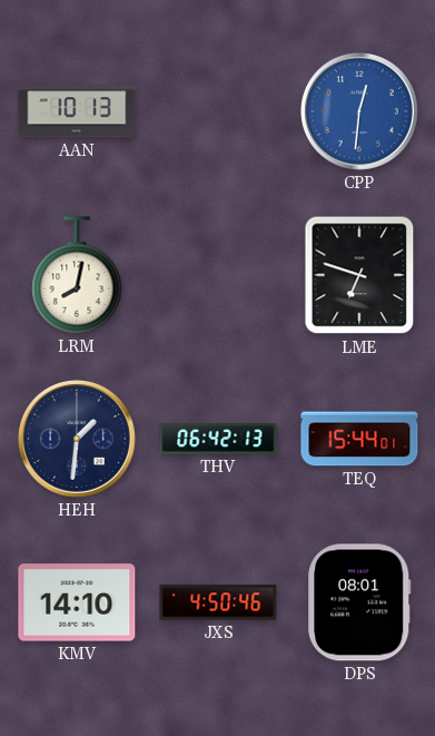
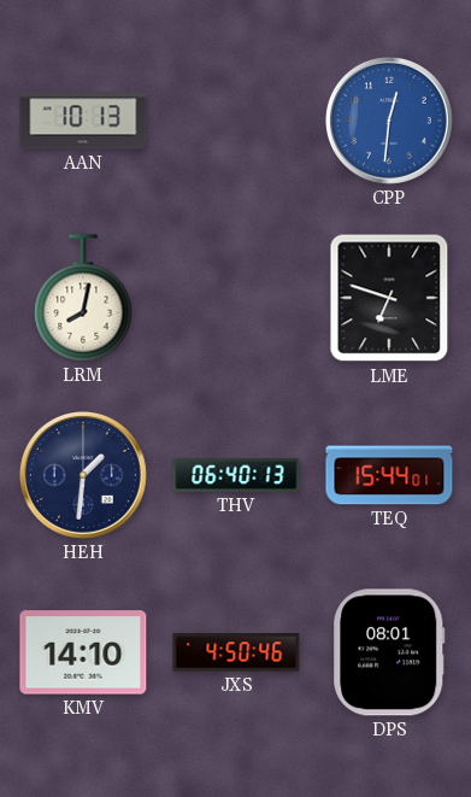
THV: 06:42 -> 06:40
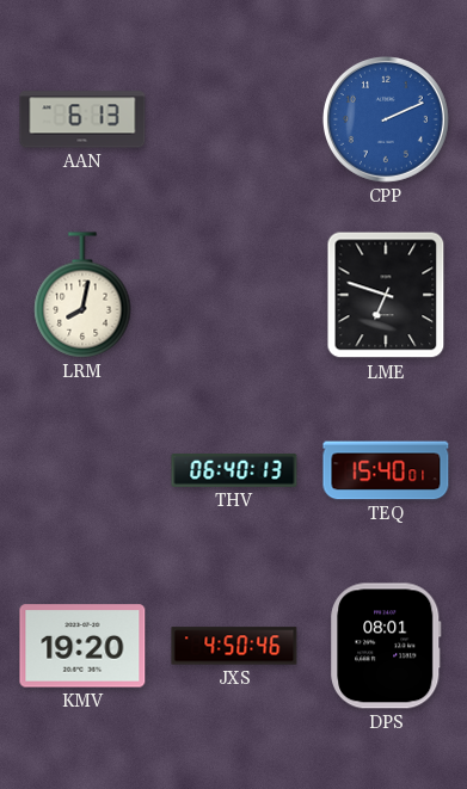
AAN: 10:13 -> 6:13
CPP: 12:31 -> 2:11
HEH: 1:31 -> none
TEQ: 15:44 -> 15:40
KMV: 14:10 -> 19:20
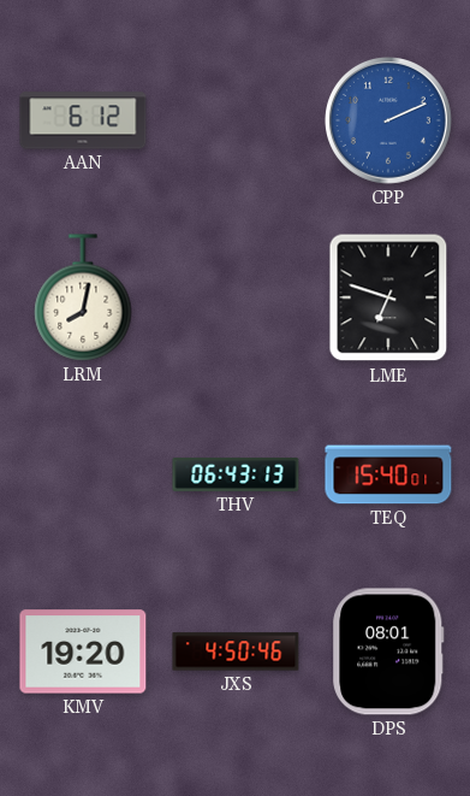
AAN: 6:13 -> 6:12
THV: 06:40 -> 06:43
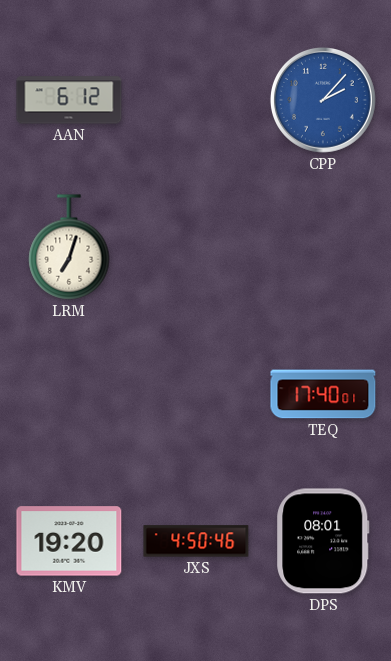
CPP: 2:11 -> 2:07
LRM: 8:02 -> 7:03
LME: 6:48 -> none
THV: 06:43 -> none
TEQ: 15:40 -> 17:40
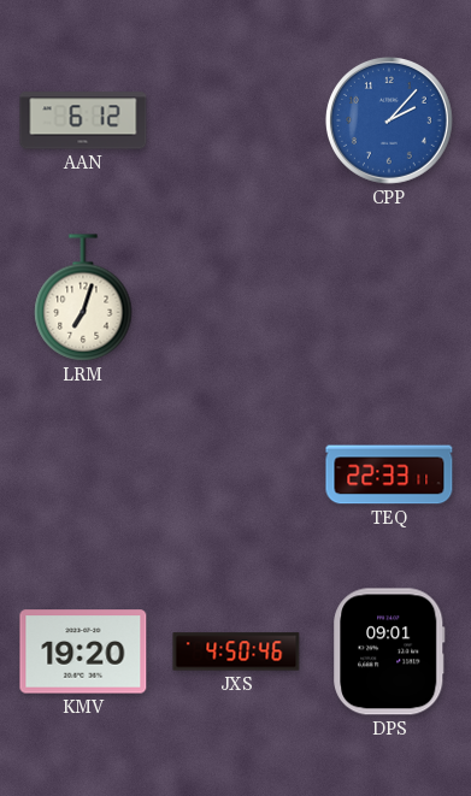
TEQ: 17:40 -> 22:33
DPS: 08:01 -> 09:01
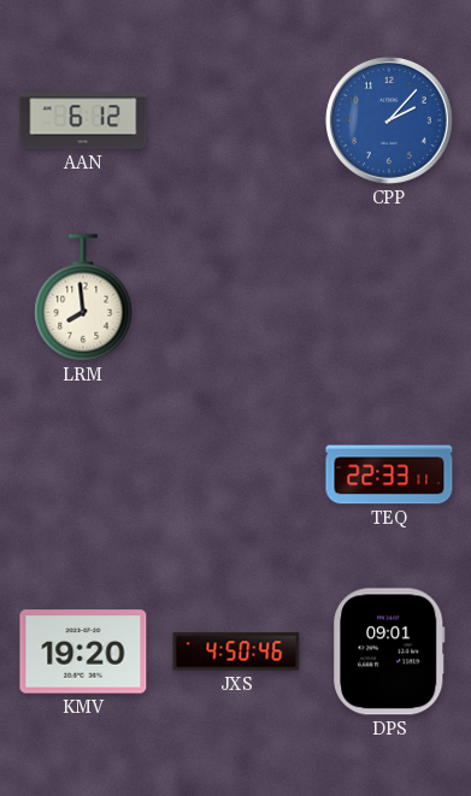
LRM: 7:03 -> 7:59
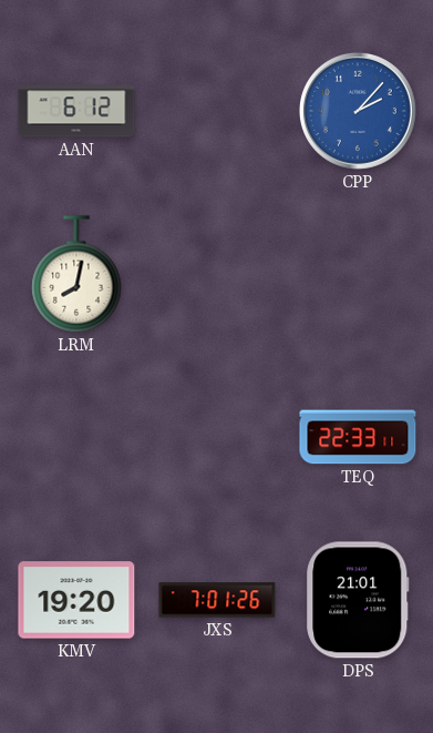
LRM: 7:59 -> 8:02
JXS: 4:50 -> 7:01
DPS: 09:01 -> 21:01
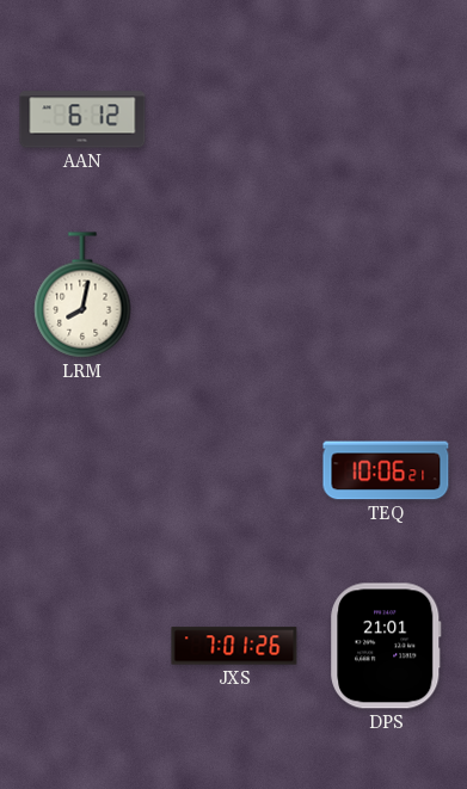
CPP: 2:07 -> none
TEQ: 22:33 -> 10:06
KMV: 19:20 -> none
